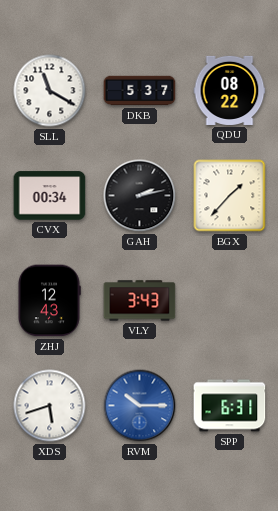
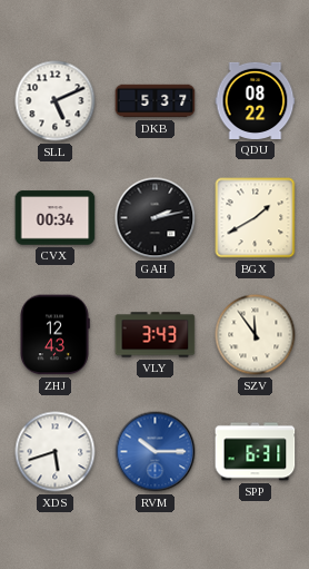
SLL: 11:20 -> 5:11
BGX: 1:37 -> 1:40
SZV: none -> 11:54
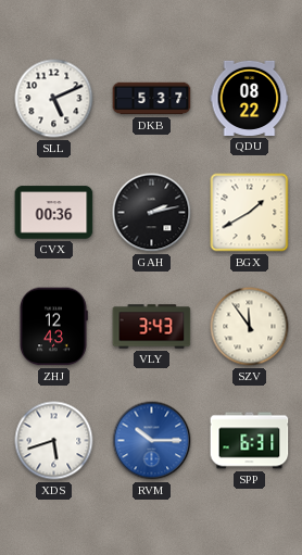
CVX: 00:34 -> 00:36
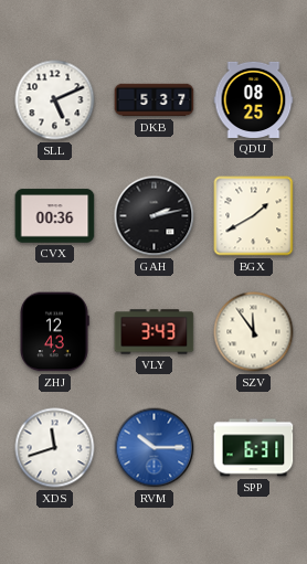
QDU: 08:22 -> 08:25
XDS: 5:42 -> 11:42
